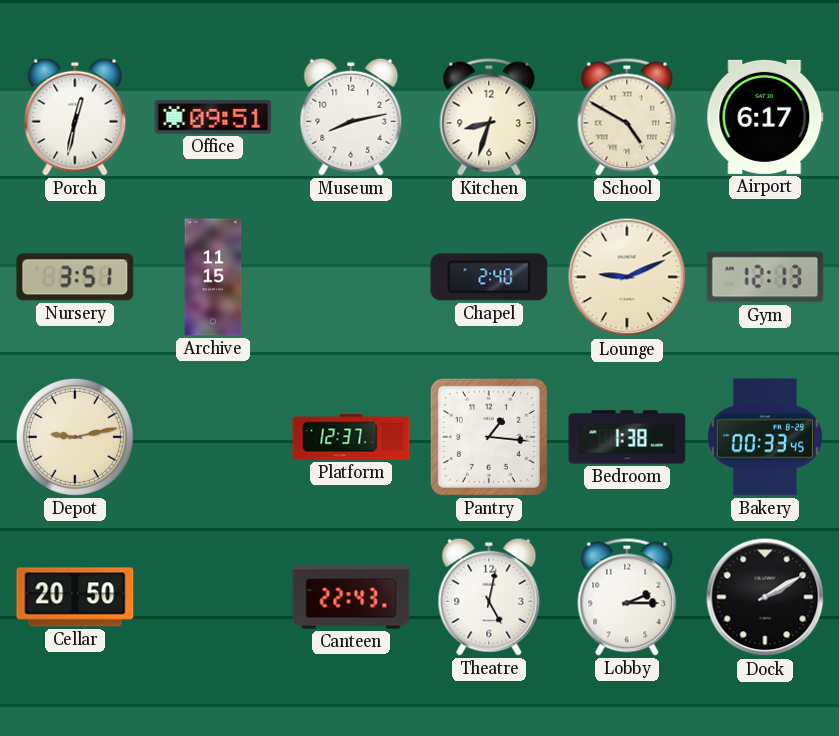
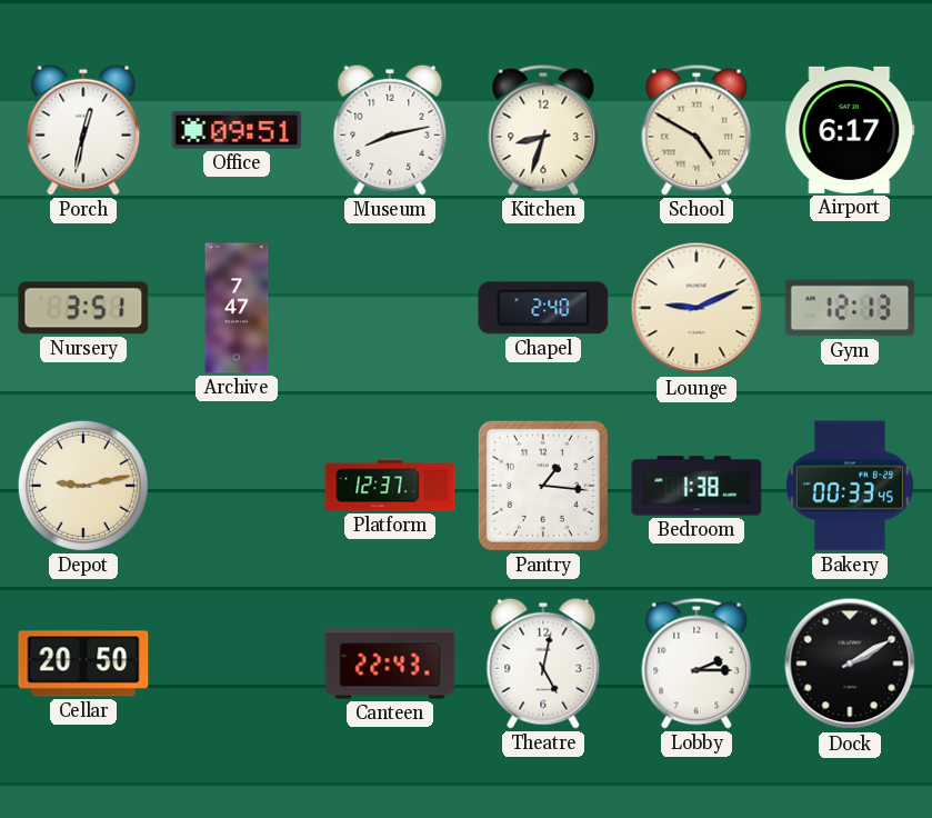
Archive: 11:15 -> 7:47
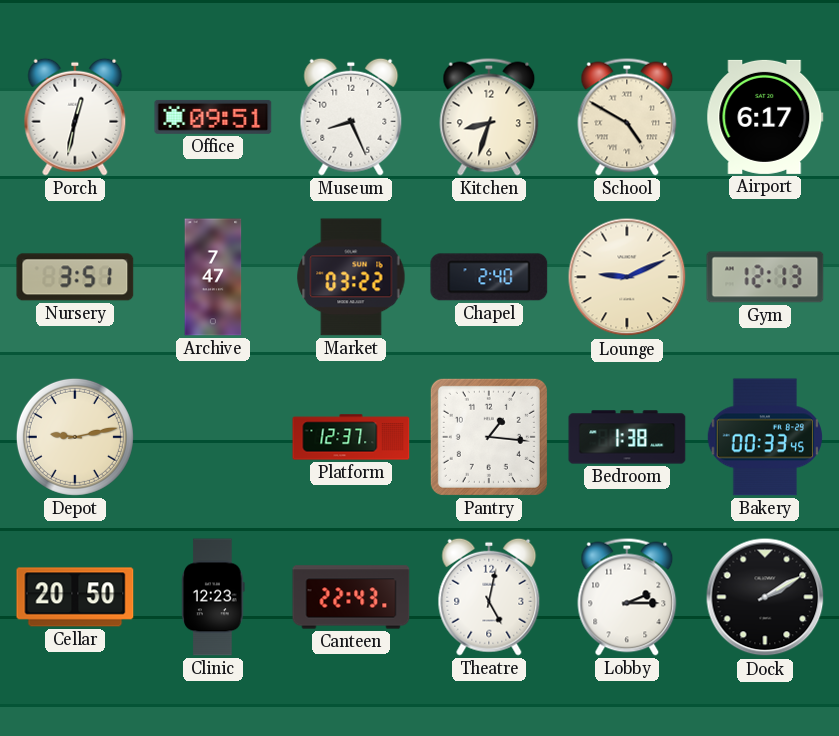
Museum: 8:13 -> 8:26
Market: none -> 03:22
Clinic: none -> 12:23
